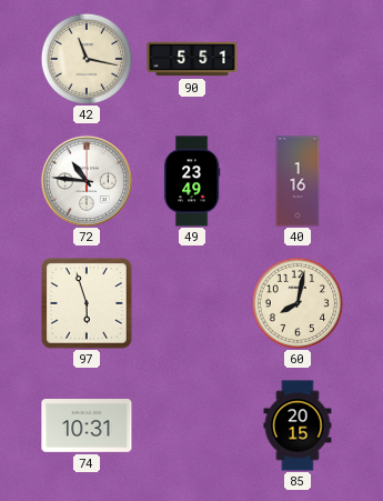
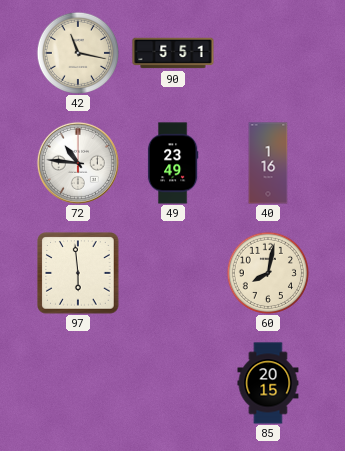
97: 5:57 -> 5:59
74: 10:31 -> none
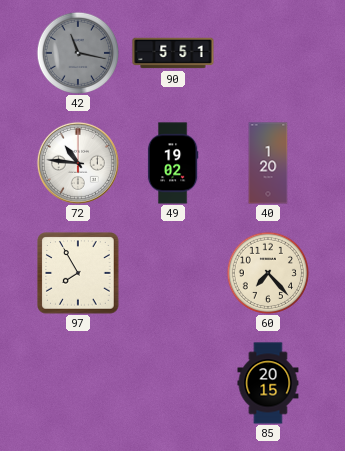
42 dial: cream -> grey
49: 23:49 -> 19:02
40: 1:16 -> 1:20
97: 5:59 -> 7:55
60: 8:02 -> 7:23
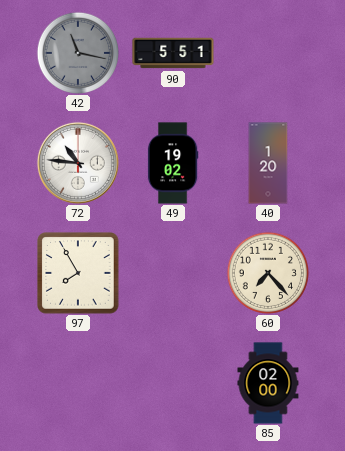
85: 20:15 -> 02:00
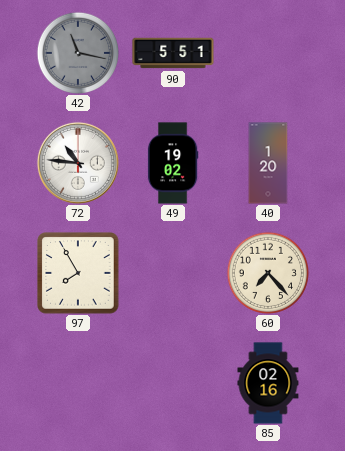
85: 02:00 -> 02:16
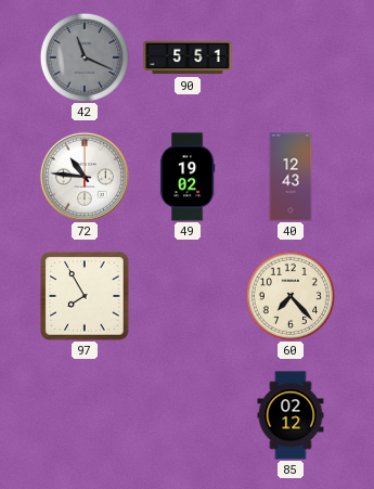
42: 11:17 -> 11:19
40: 1:20 -> 12:43
85: 02:16 -> 02:12
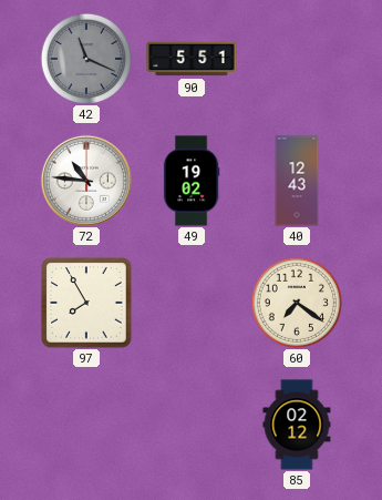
60: 7:23 -> 7:21
